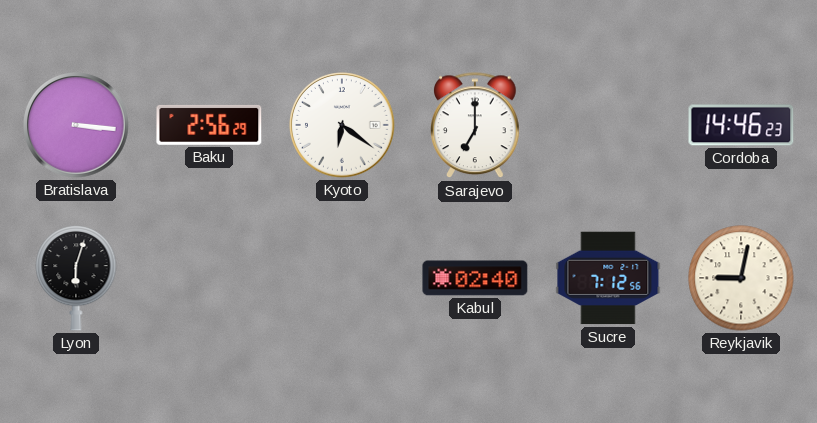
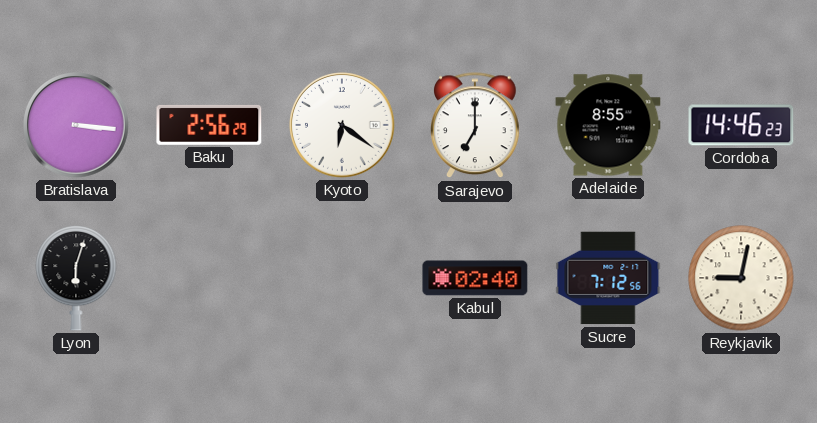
Adelaide: none -> 8:55
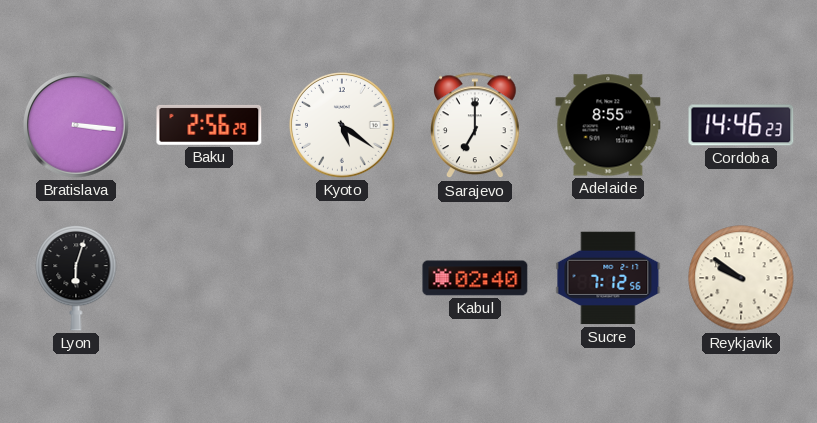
Kyoto: 6:21 -> 5:21
Reykjavik: 9:02 -> 9:51
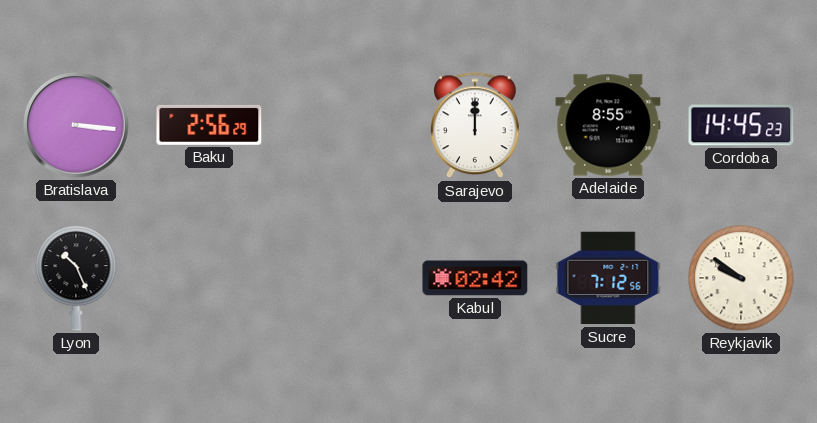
Kyoto: 5:21 -> none
Sarajevo: 7:00 -> 12:00
Cordoba: 14:46 -> 14:45
Lyon: 6:03 -> 10:26
Kabul: 02:40 -> 02:42
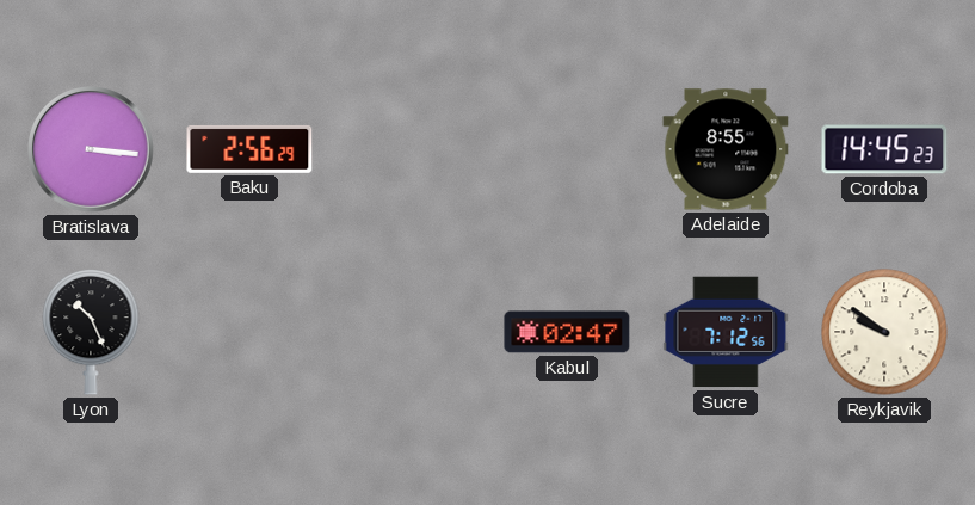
Sarajevo: 12:00 -> none
Kabul: 02:42 -> 02:47
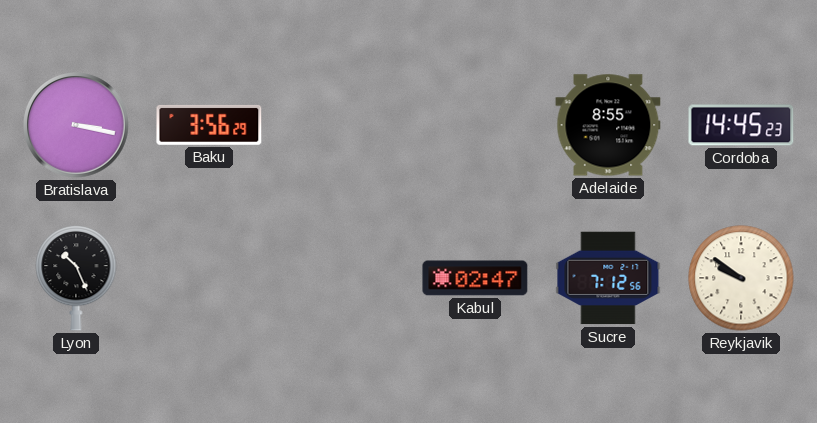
Bratislava: 3:16 -> 3:17
Baku: 2:56 -> 3:56
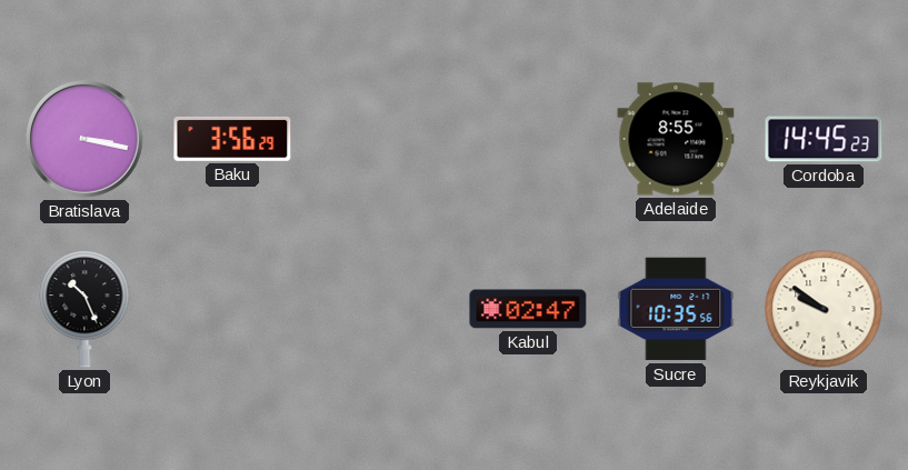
Sucre: 7:12 -> 10:35
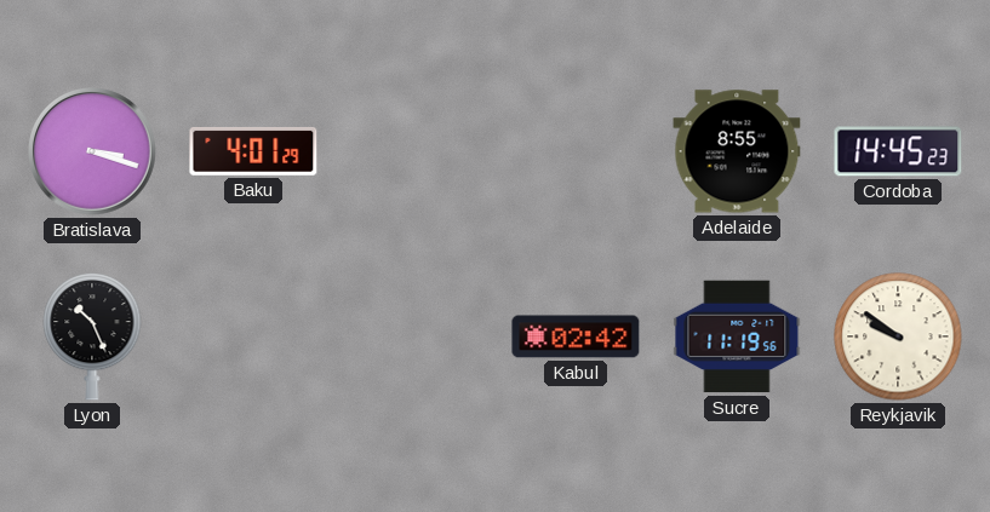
Bratislava: 3:17 -> 3:18
Baku: 3:56 -> 4:01
Kabul: 02:47 -> 02:42
Sucre: 10:35 -> 11:19
